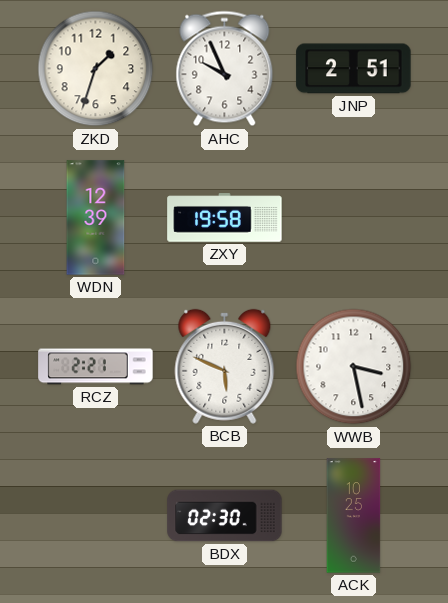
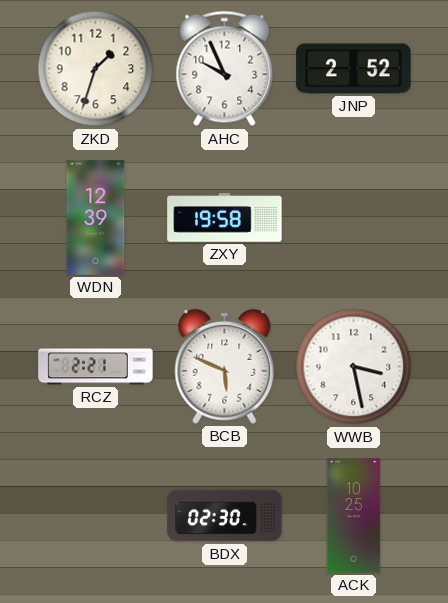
JNP: 2:51 -> 2:52
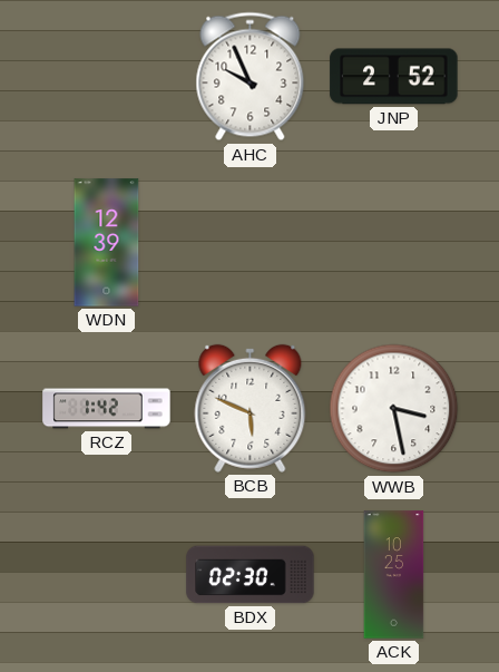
ZKD: 1:33 -> none
ZXY: 19:58 -> none
RCZ: 2:21 -> 1:42
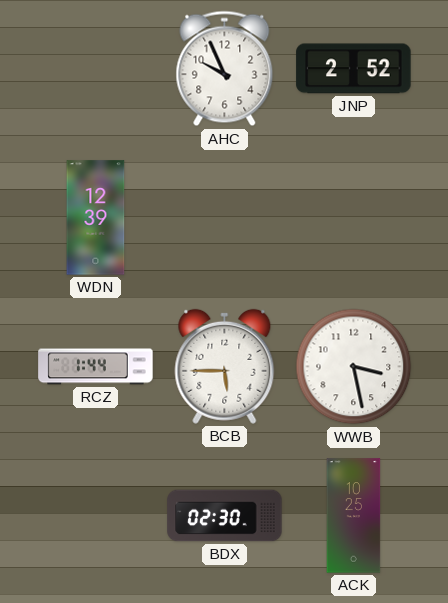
RCZ: 1:42 -> 1:44
BCB: 5:49 -> 5:45
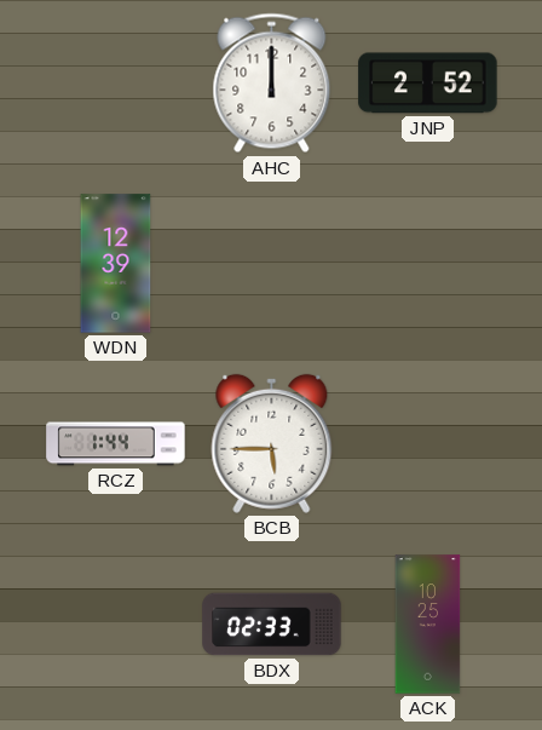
AHC: 9:56 -> 12:00
WWB: 3:28 -> none
BDX: 02:30 -> 02:33
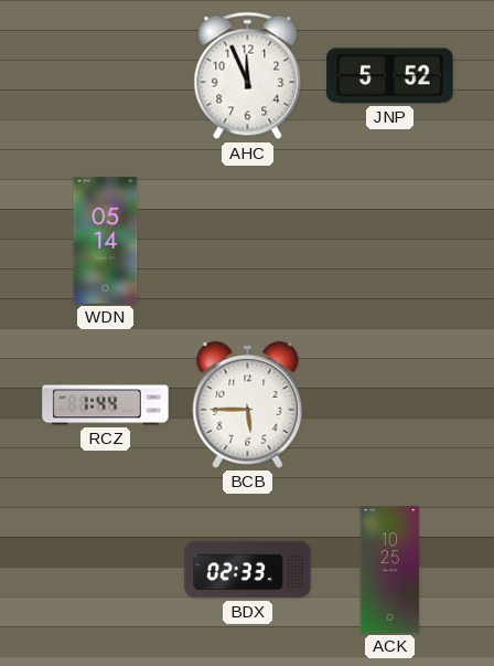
AHC: 12:00 -> 11:56
JNP: 2:52 -> 5:52
WDN: 12:39 -> 05:14
